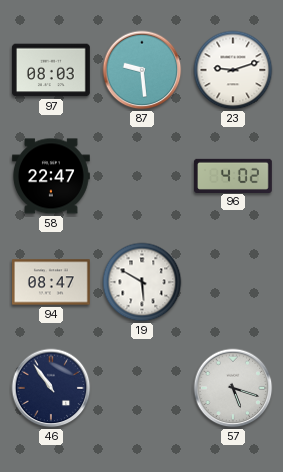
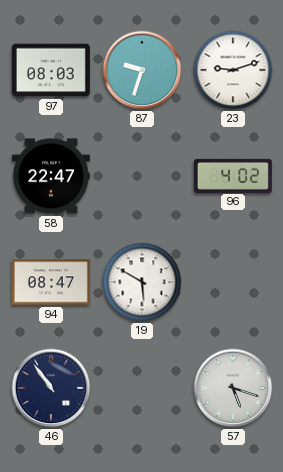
87: 9:29 -> 9:33
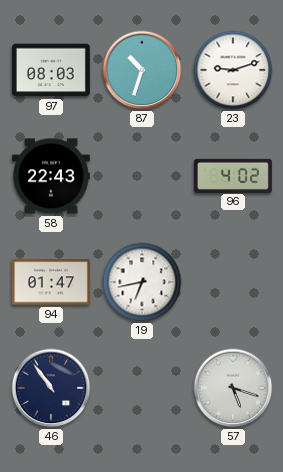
87: 9:33 -> 10:33
58: 22:47 -> 22:43
94: 08:47 -> 01:47
19: 5:50 -> 6:43
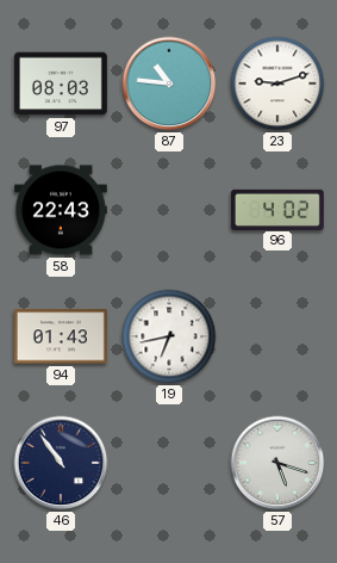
87: 10:33 -> 10:46
94: 01:47 -> 01:43
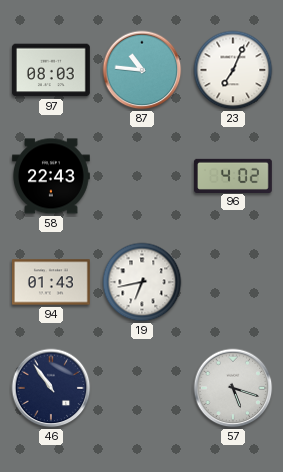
23: 9:12 -> 7:04
